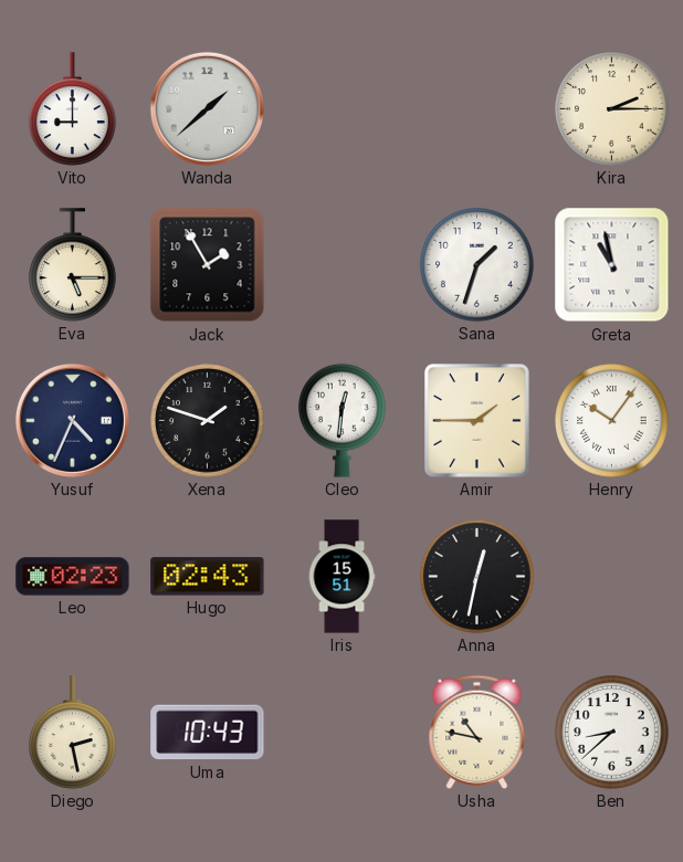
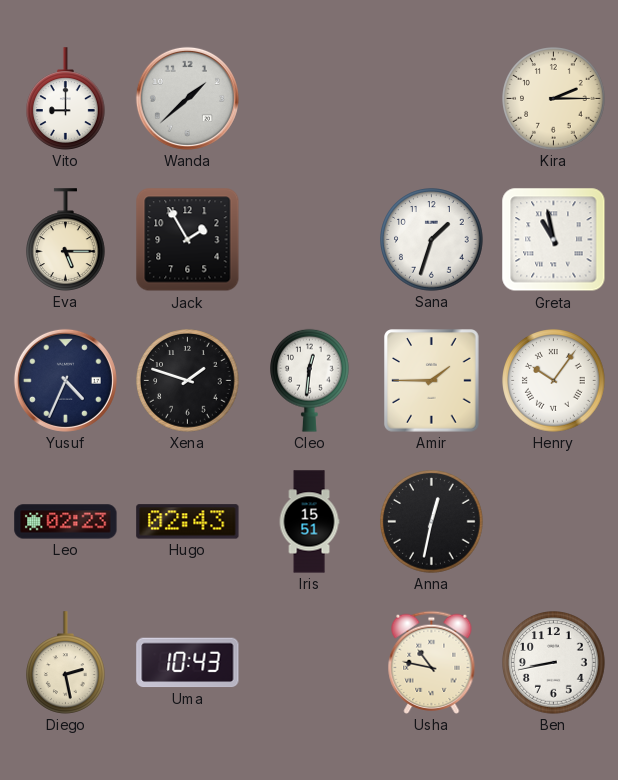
Ben: 8:38 -> 8:43
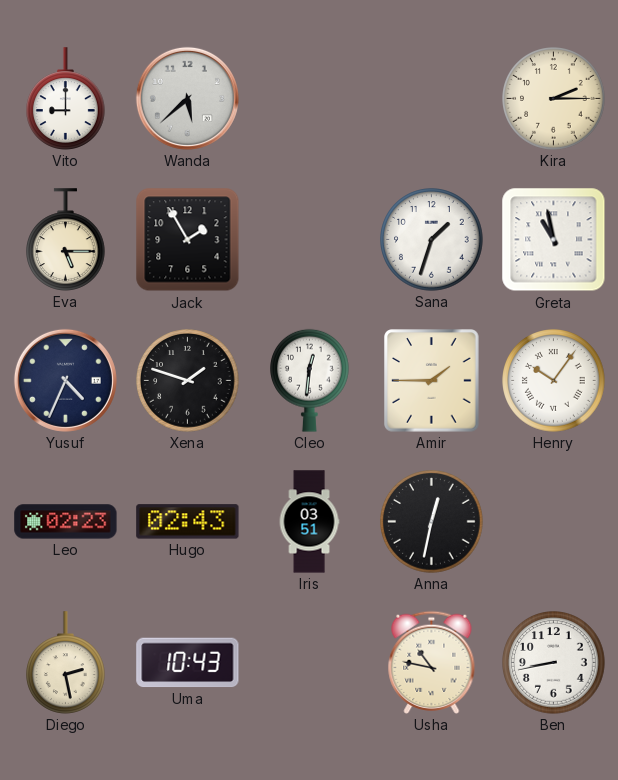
Wanda: 1:38 -> 5:38
Iris: 15:51 -> 03:51
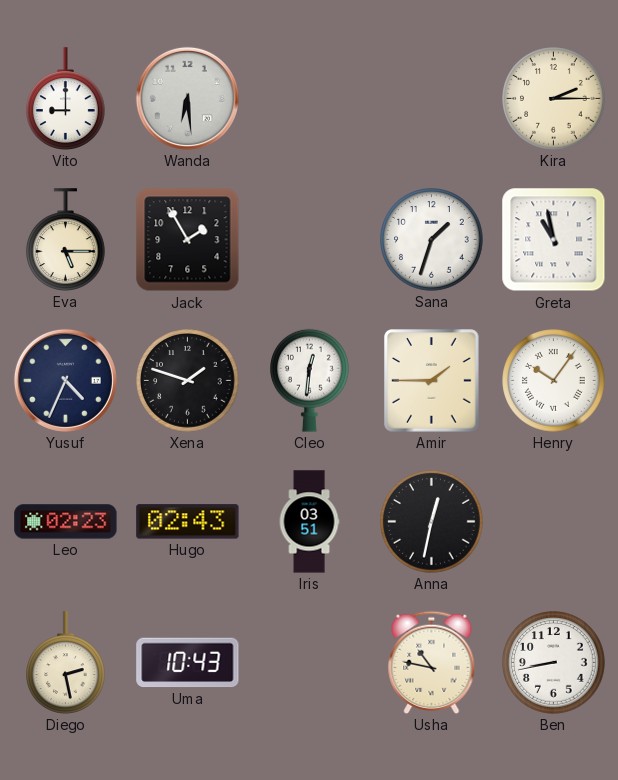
Wanda: 5:38 -> 6:29
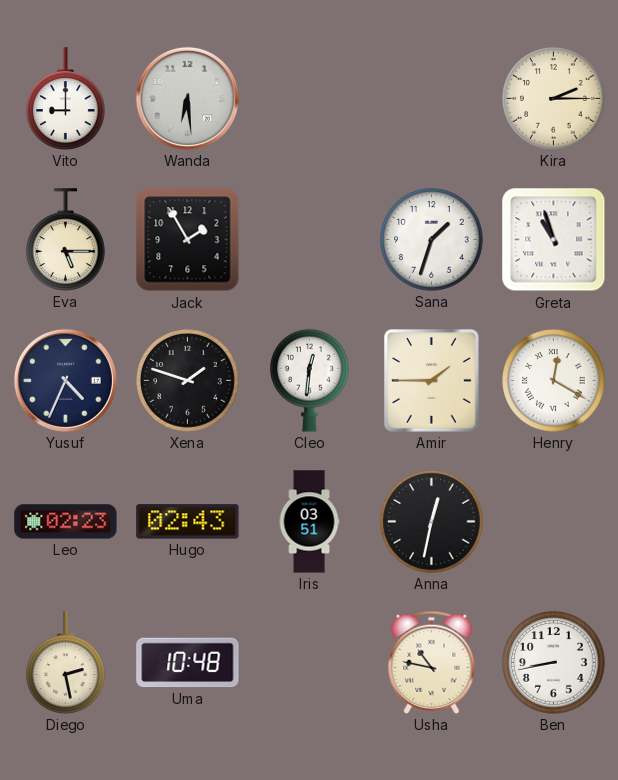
Greta: 10:58 -> 10:57
Henry: 10:06 -> 12:20
Uma: 10:43 -> 10:48
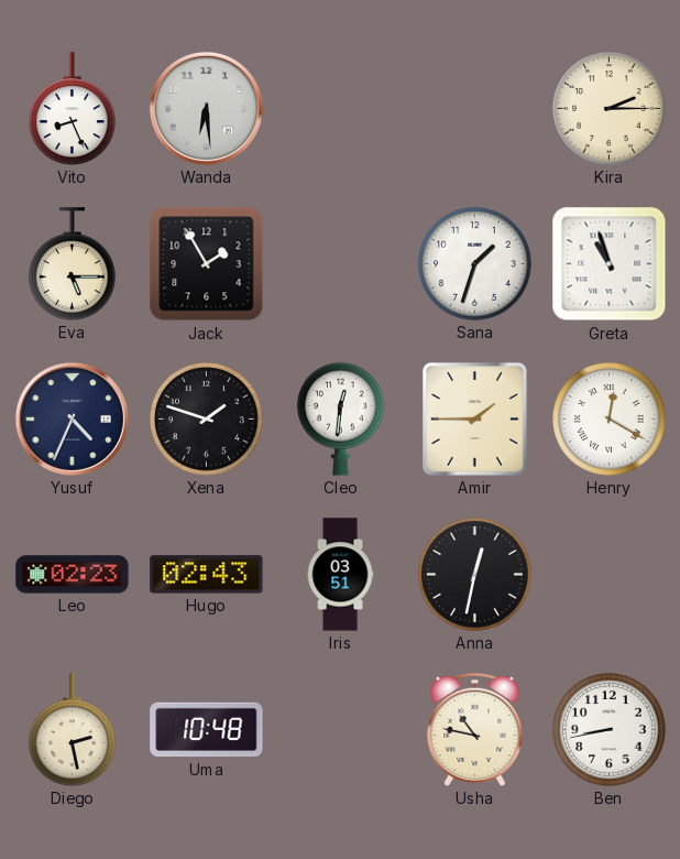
Vito: 9:00 -> 8:26
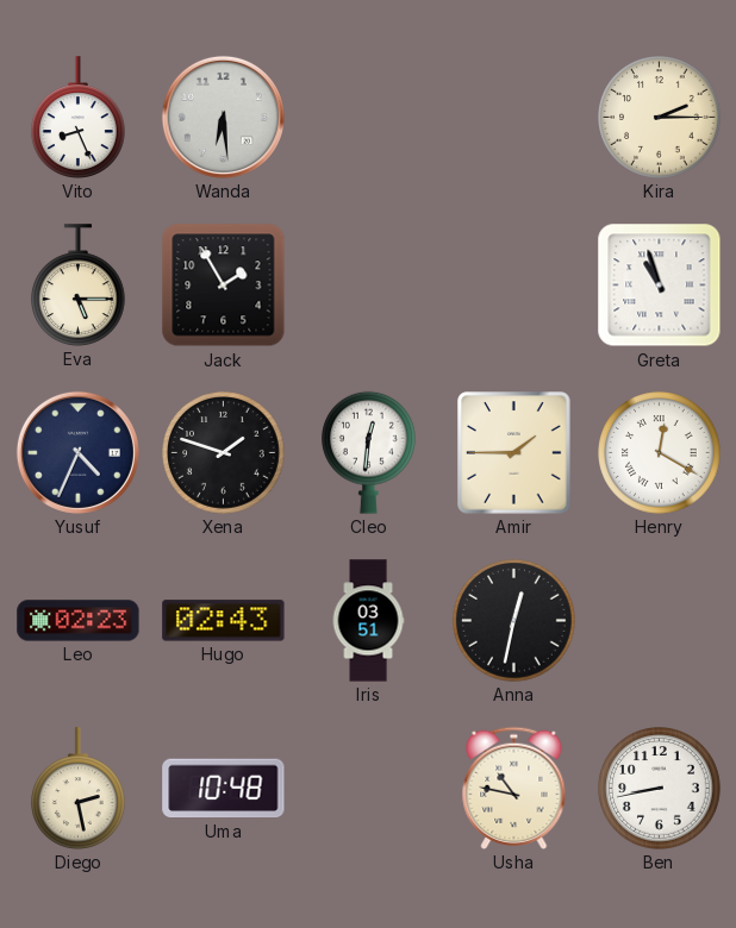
Sana: 1:33 -> none
